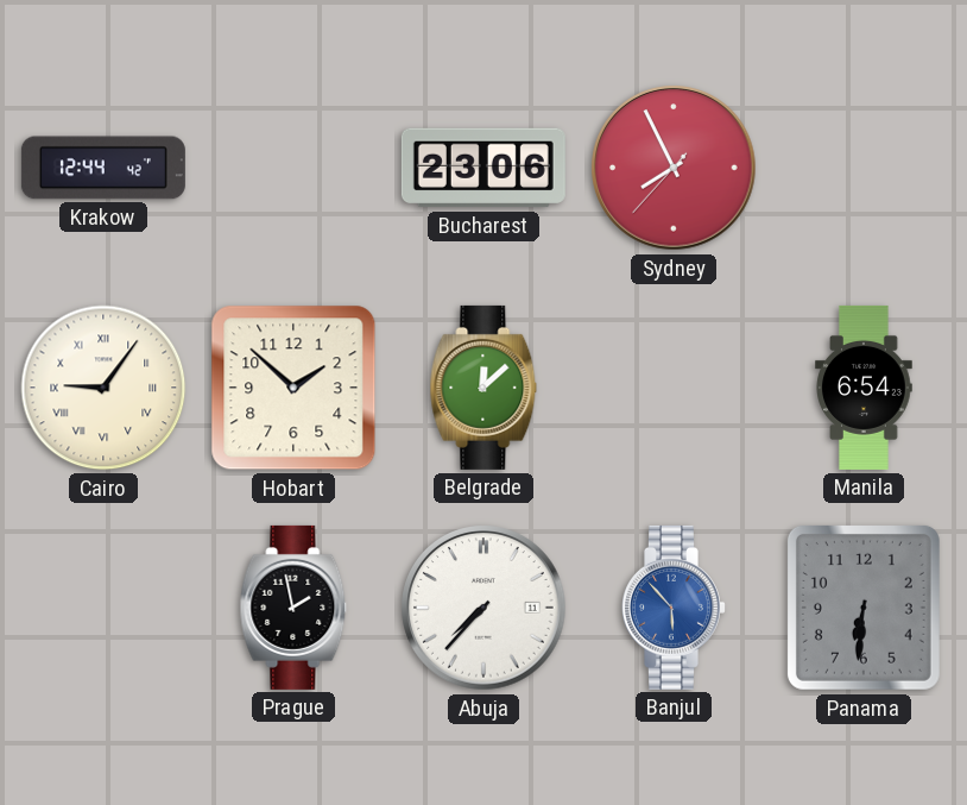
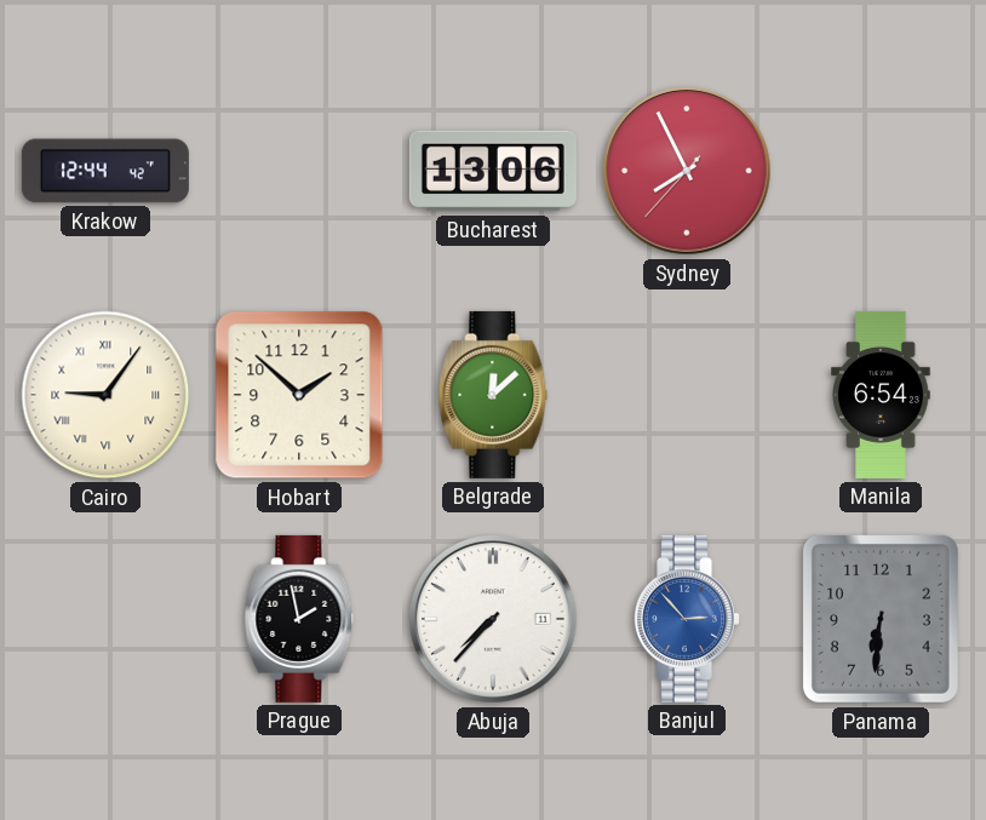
Bucharest: 23:06 -> 13:06
Banjul: 5:53 -> 2:53
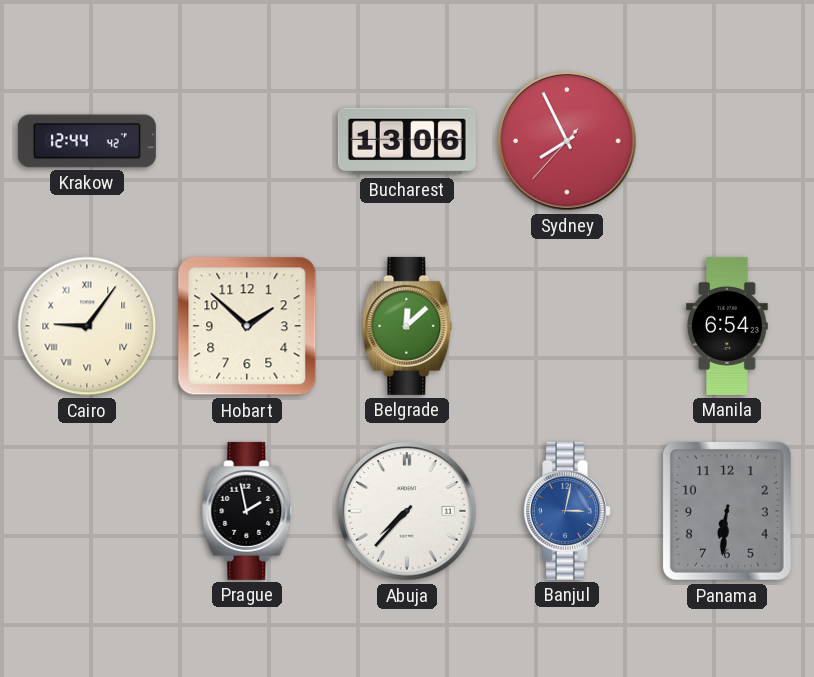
Banjul: 2:53 -> 3:02
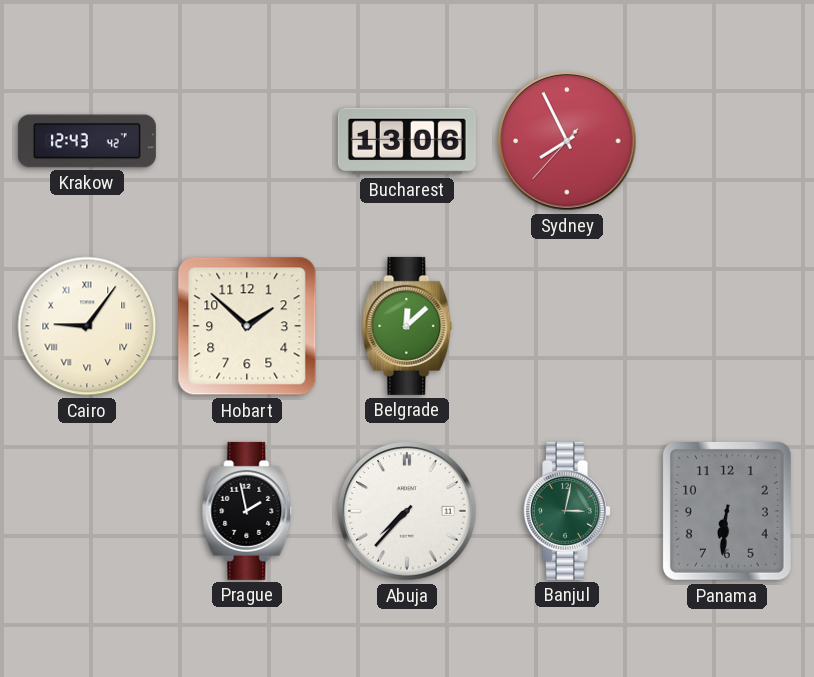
Krakow: 12:44 -> 12:43
Manila: 6:54 -> none
Banjul dial: blue -> green
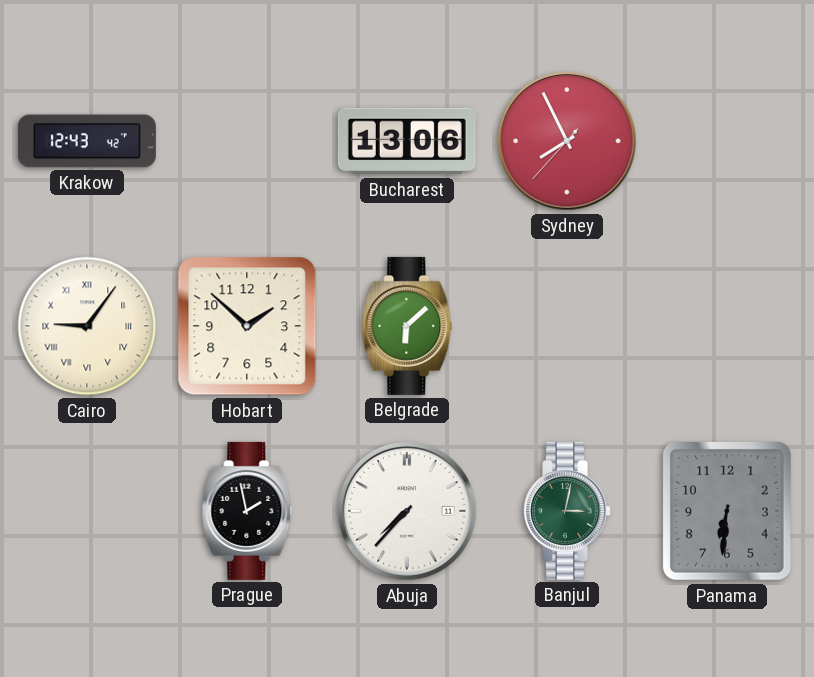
Belgrade: 12:08 -> 6:08
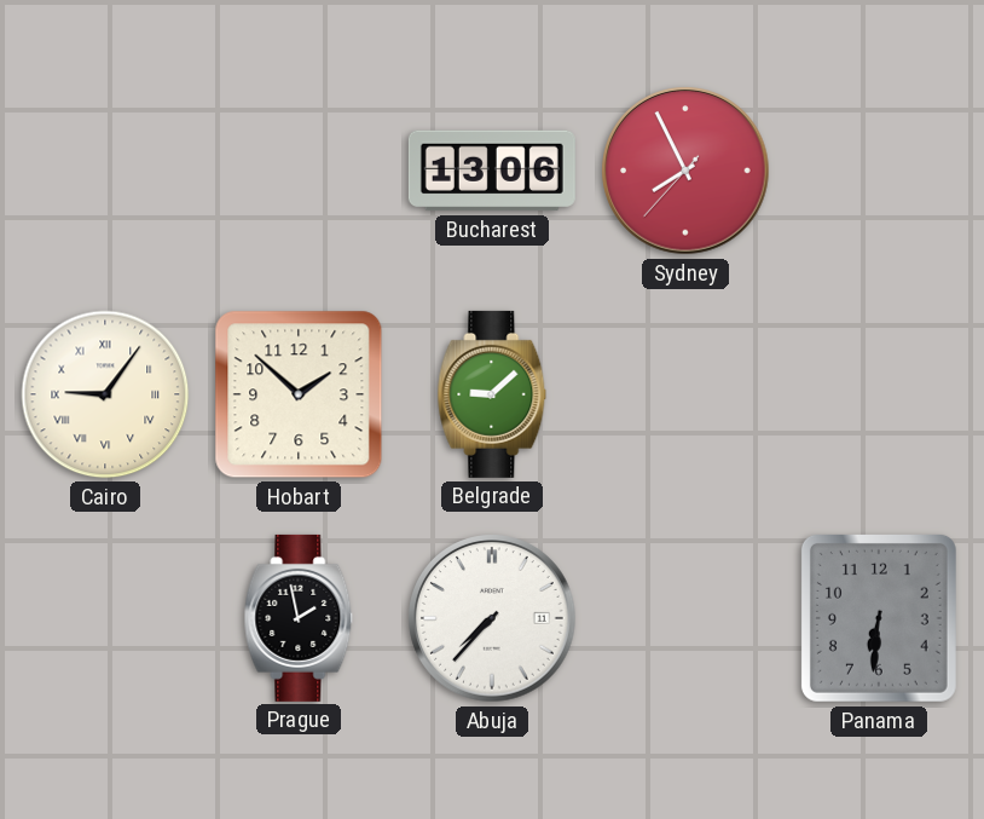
Krakow: 12:43 -> none
Belgrade: 6:08 -> 9:08
Banjul: 3:02 -> none
